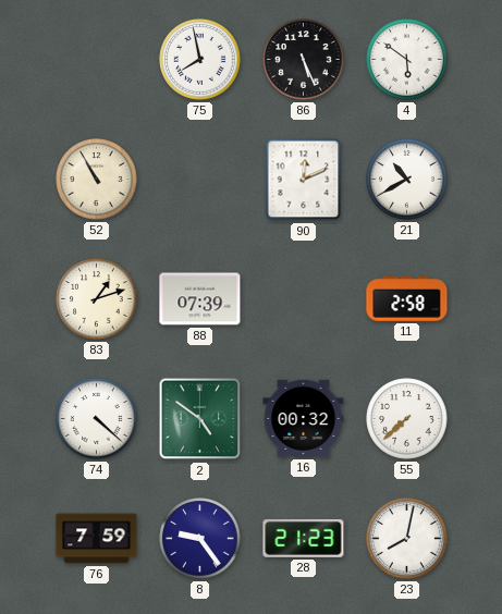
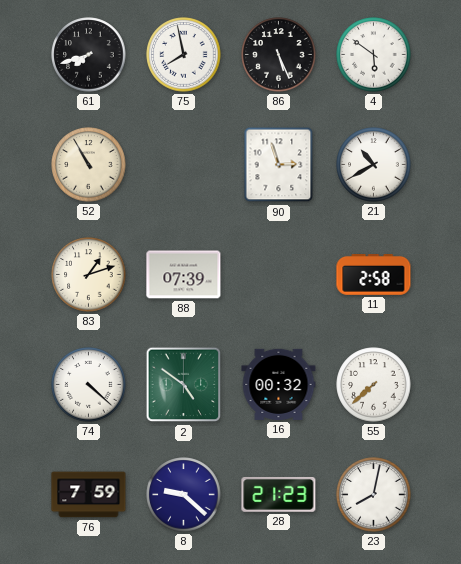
61: none -> 7:42
90: 12:11 -> 2:57
8: 9:24 -> 9:22
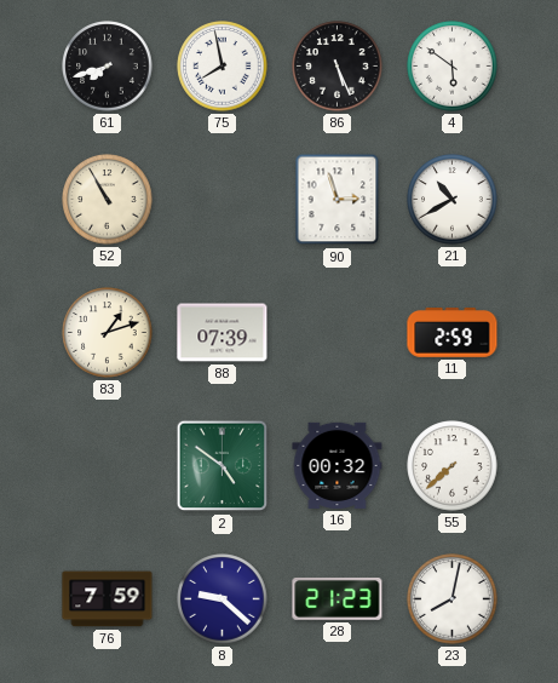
11: 2:58 -> 2:59
74: 4:22 -> none
